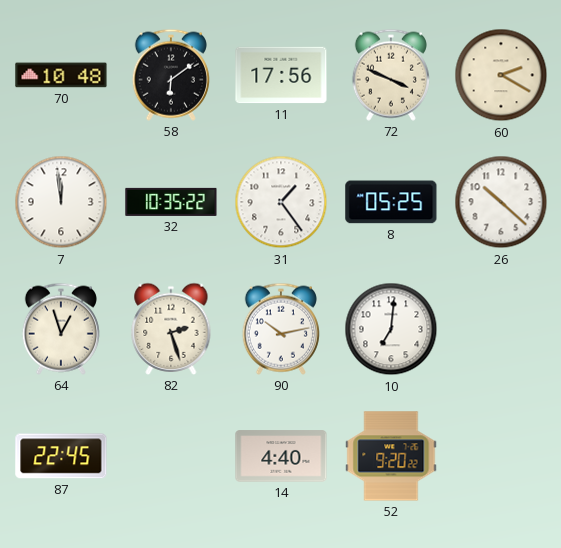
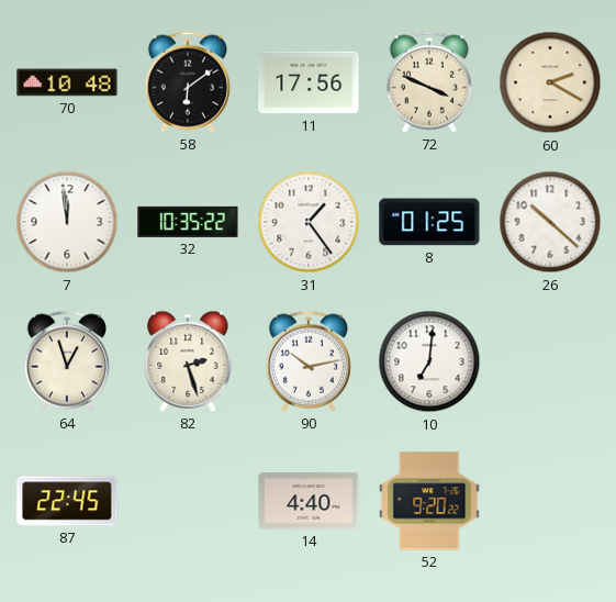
8: 05:25 -> 01:25
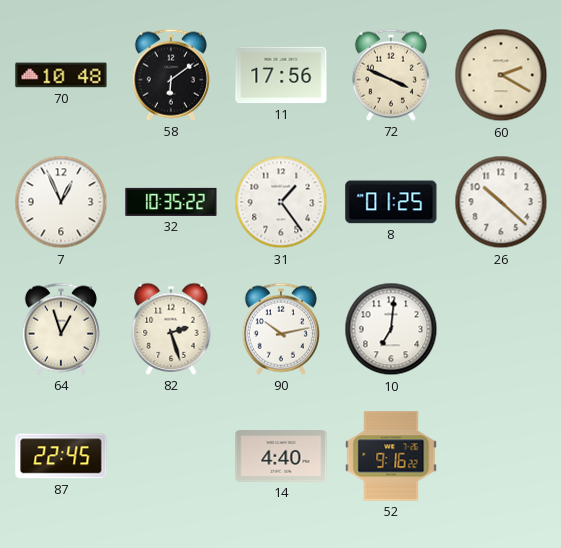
7: 11:59 -> 12:56
52: 9:20 -> 9:16
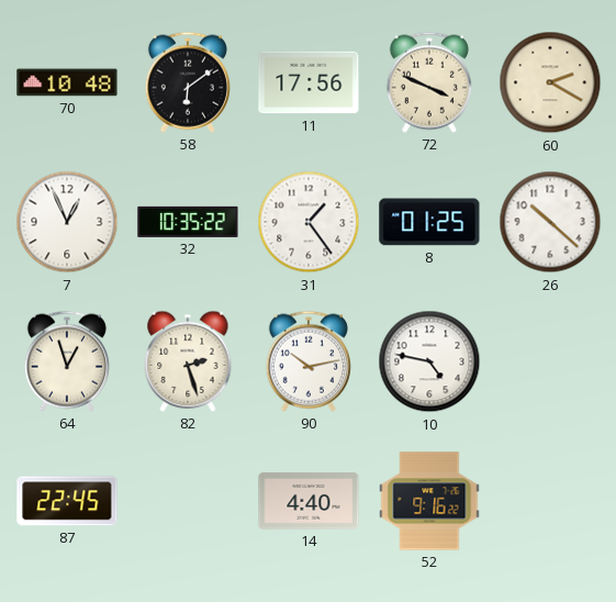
10: 7:01 -> 4:47
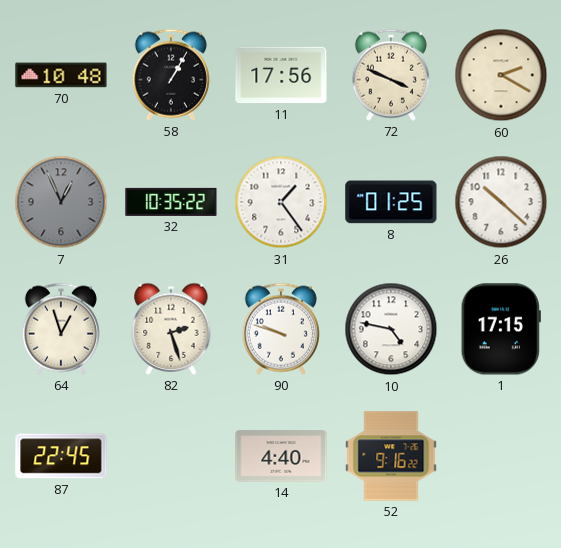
58: 6:09 -> 1:05
7 dial: white -> grey
90: 10:13 -> 9:48
1: none -> 17:15
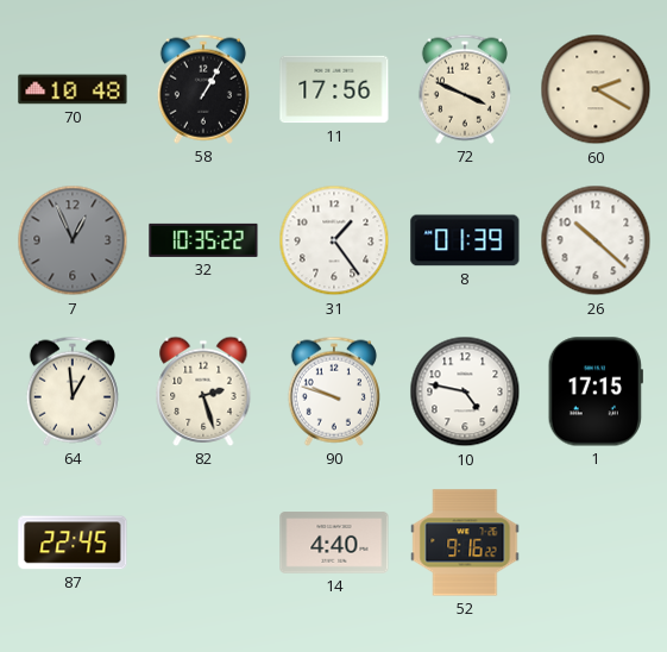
8: 01:25 -> 01:39
64: 12:57 -> 12:59
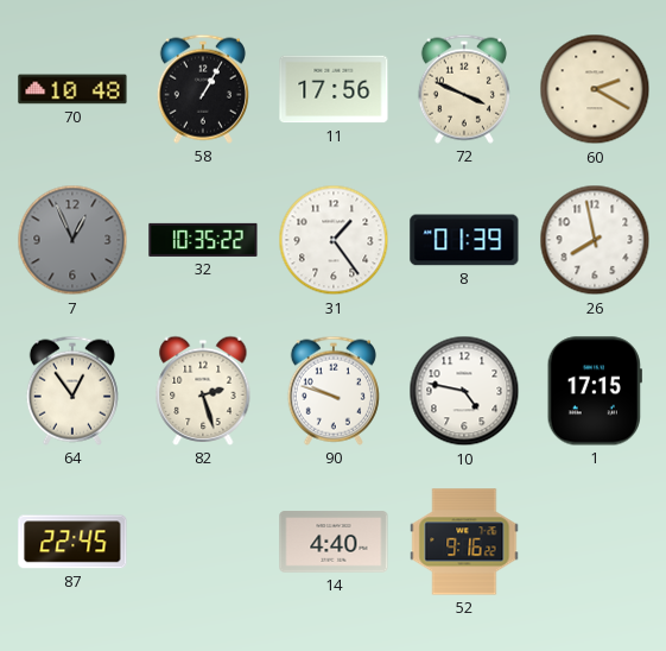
26: 10:22 -> 7:58
64: 12:59 -> 12:54
